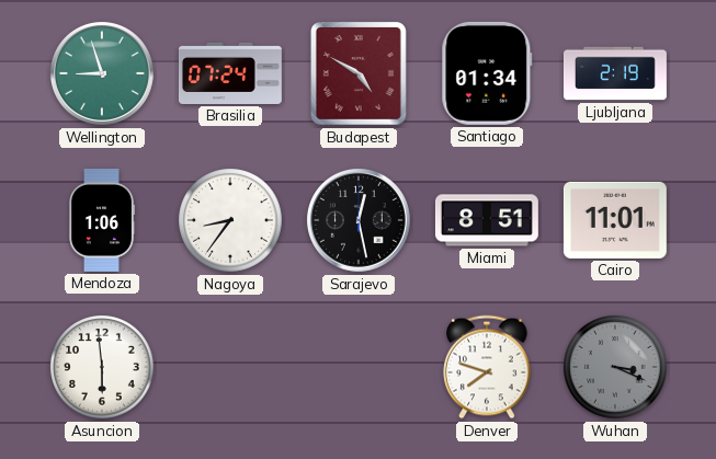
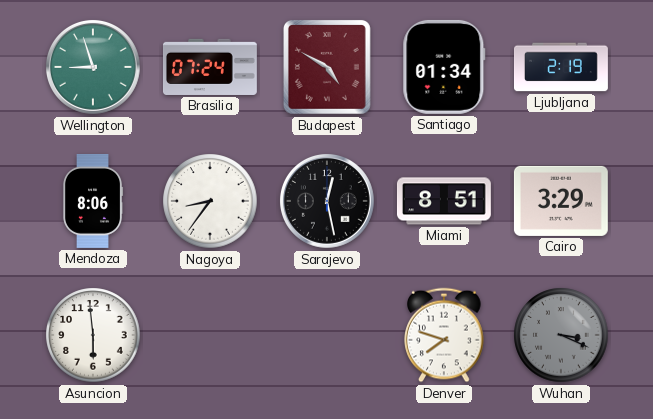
Mendoza: 1:06 -> 8:06
Cairo: 11:01 -> 3:29
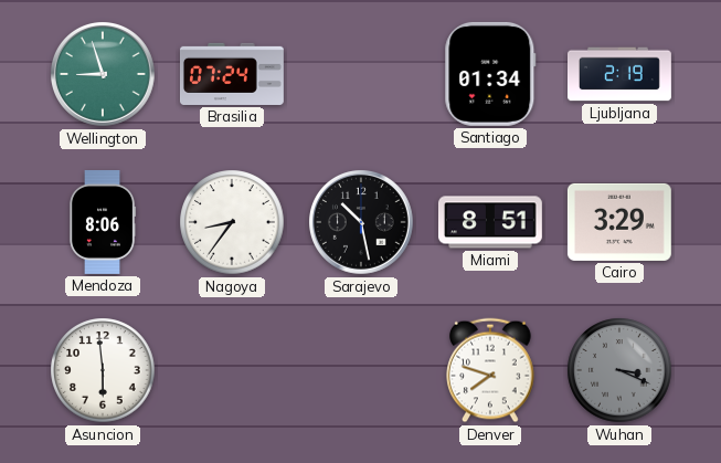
Budapest: 4:50 -> none
Sarajevo: 12:28 -> 10:28
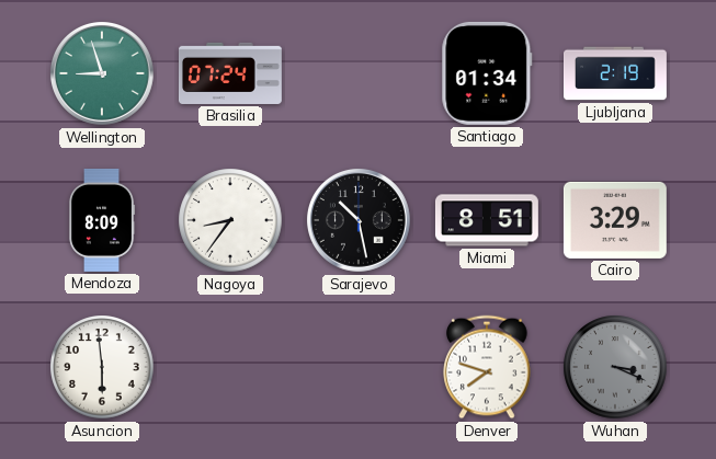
Mendoza: 8:06 -> 8:09
